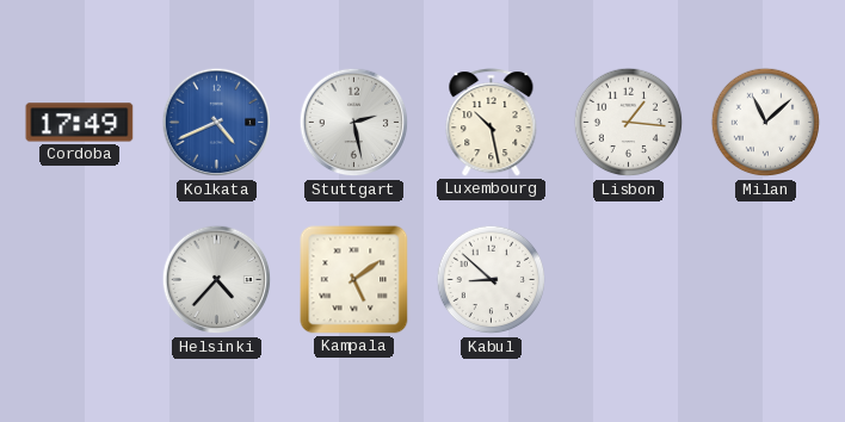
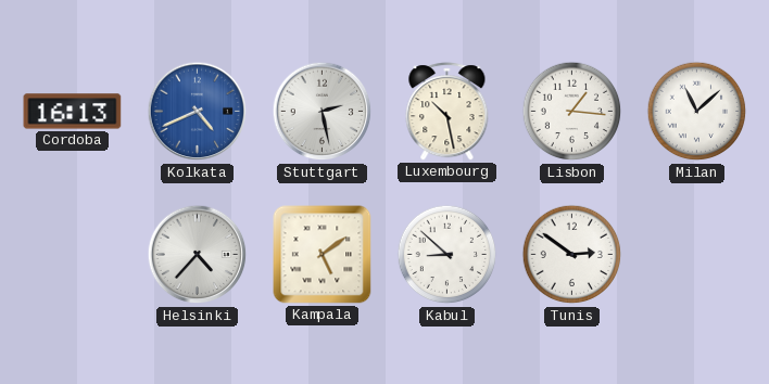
Cordoba: 17:49 -> 16:13
Tunis: none -> 2:51
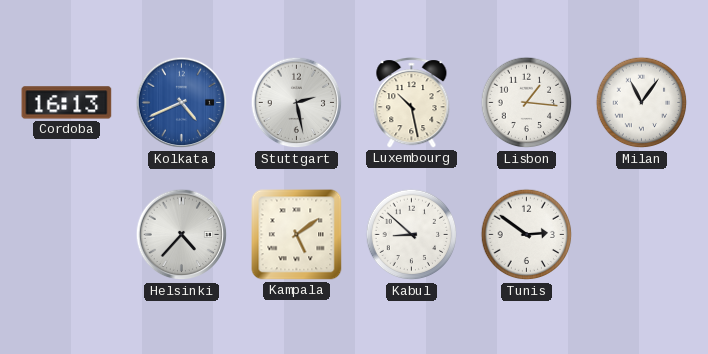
Milan: 11:08 -> 11:06
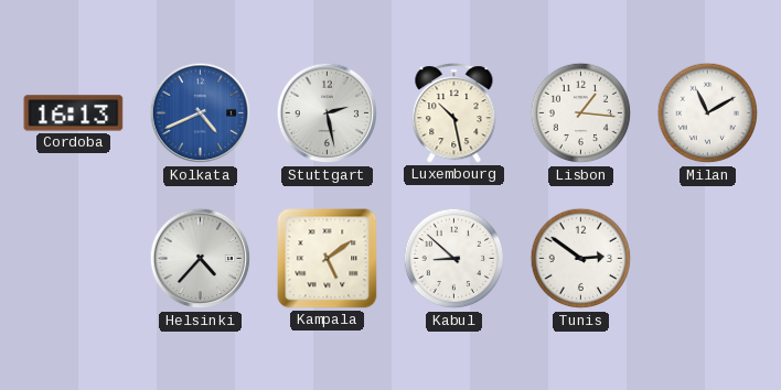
Milan: 11:06 -> 11:10
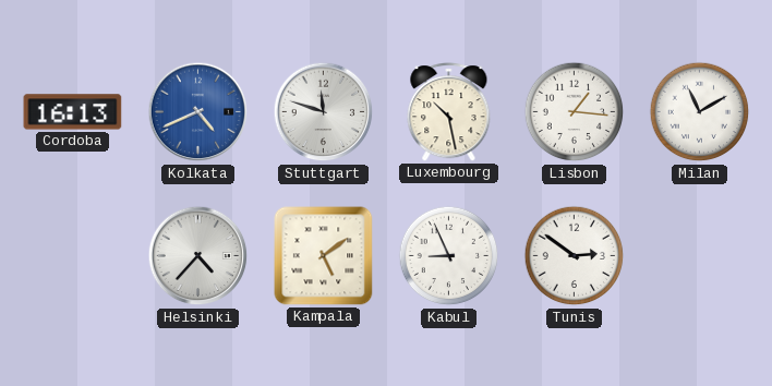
Stuttgart: 2:28 -> 11:48
Kabul: 8:52 -> 8:56
